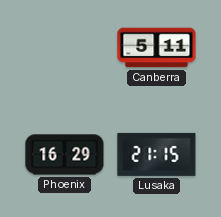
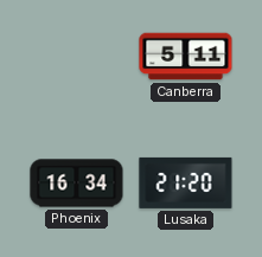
Phoenix: 16:29 -> 16:34
Lusaka: 21:15 -> 21:20
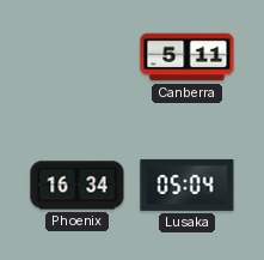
Lusaka: 21:20 -> 05:04
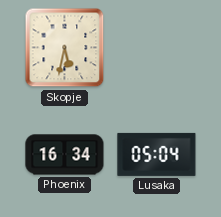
Skopje: none -> 5:32
Canberra: 5:11 -> none
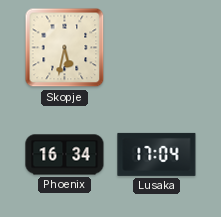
Lusaka: 05:04 -> 17:04
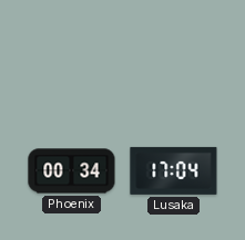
Skopje: 5:32 -> none
Phoenix: 16:34 -> 00:34
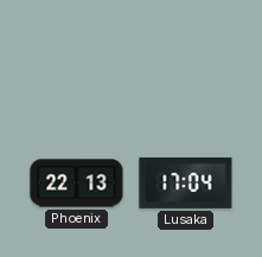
Phoenix: 00:34 -> 22:13
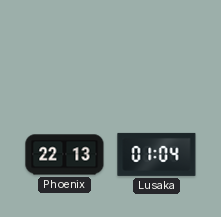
Lusaka: 17:04 -> 01:04
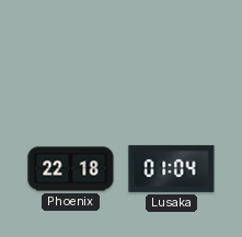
Phoenix: 22:13 -> 22:18
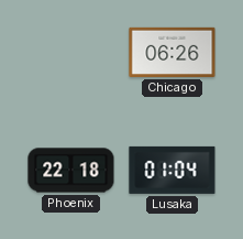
Chicago: none -> 06:26
